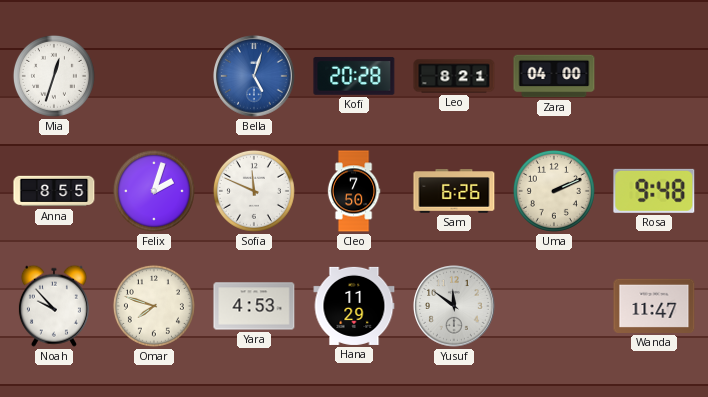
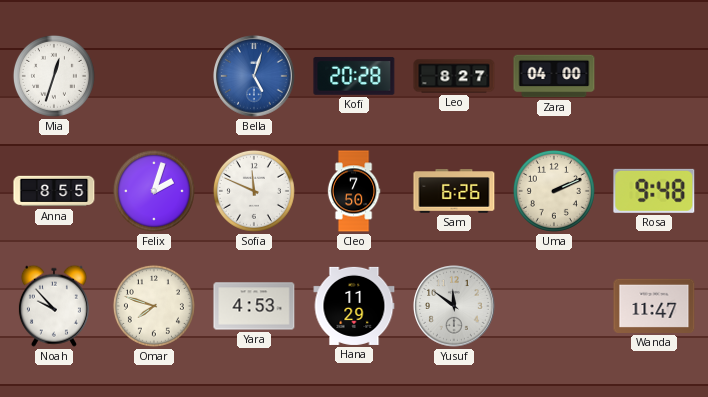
Leo: 8:21 -> 8:27
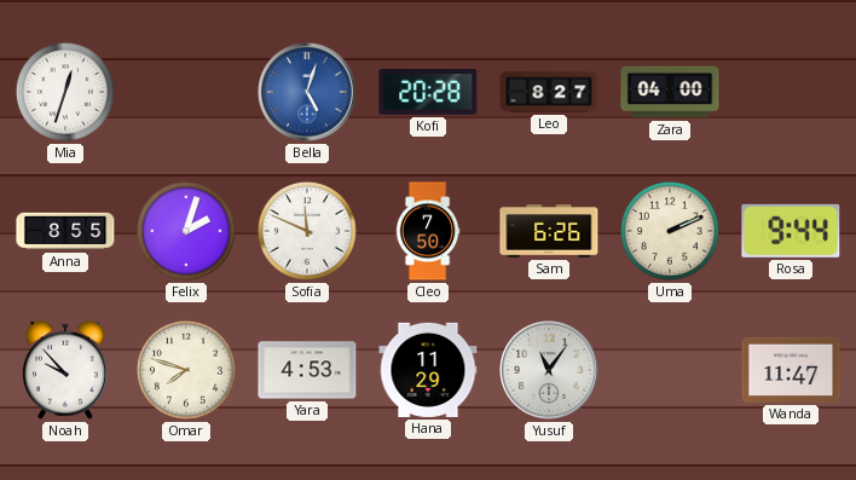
Rosa: 9:48 -> 9:44
Yusuf: 11:51 -> 11:06
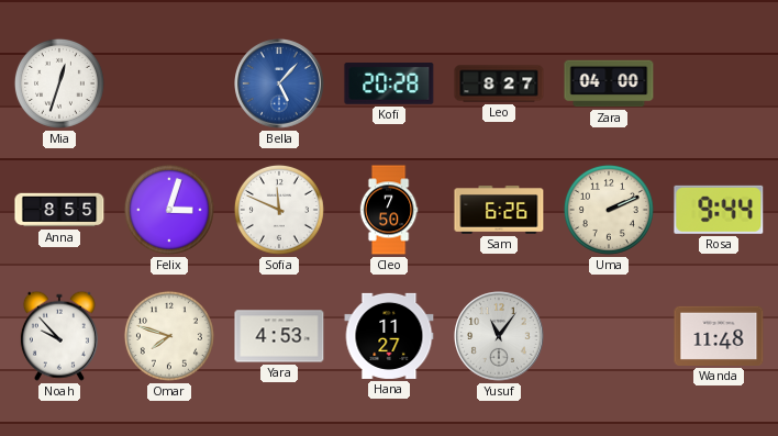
Bella: 5:03 -> 5:07
Felix: 2:03 -> 3:03
Hana: 11:29 -> 11:27
Wanda: 11:47 -> 11:48
